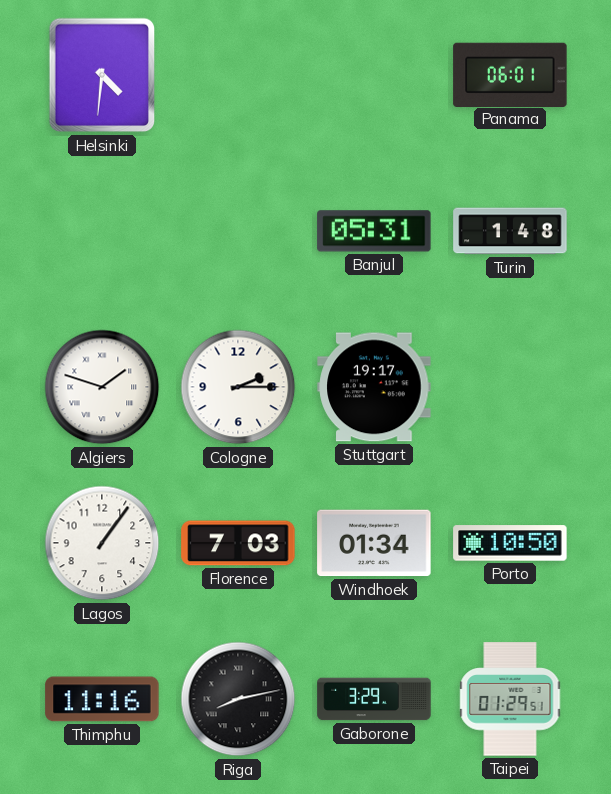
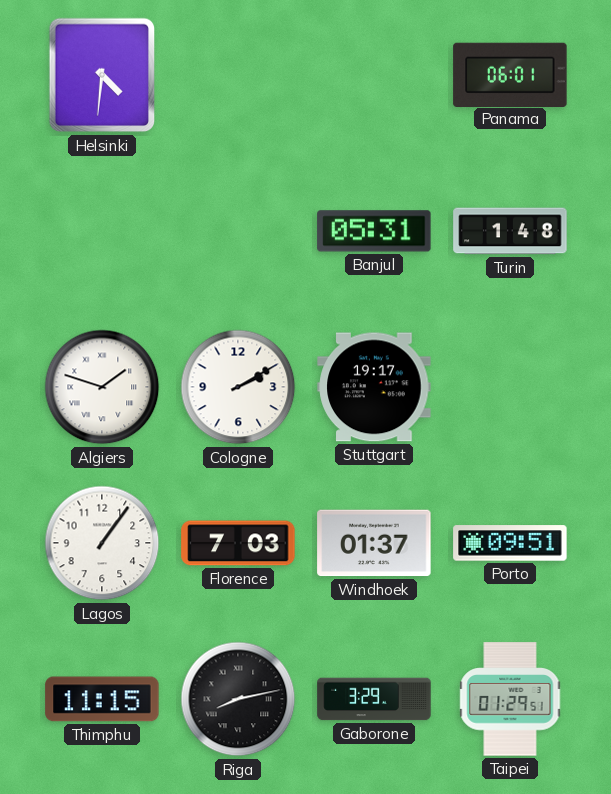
Cologne: 2:15 -> 2:10
Windhoek: 01:34 -> 01:37
Porto: 10:50 -> 09:51
Thimphu: 11:16 -> 11:15
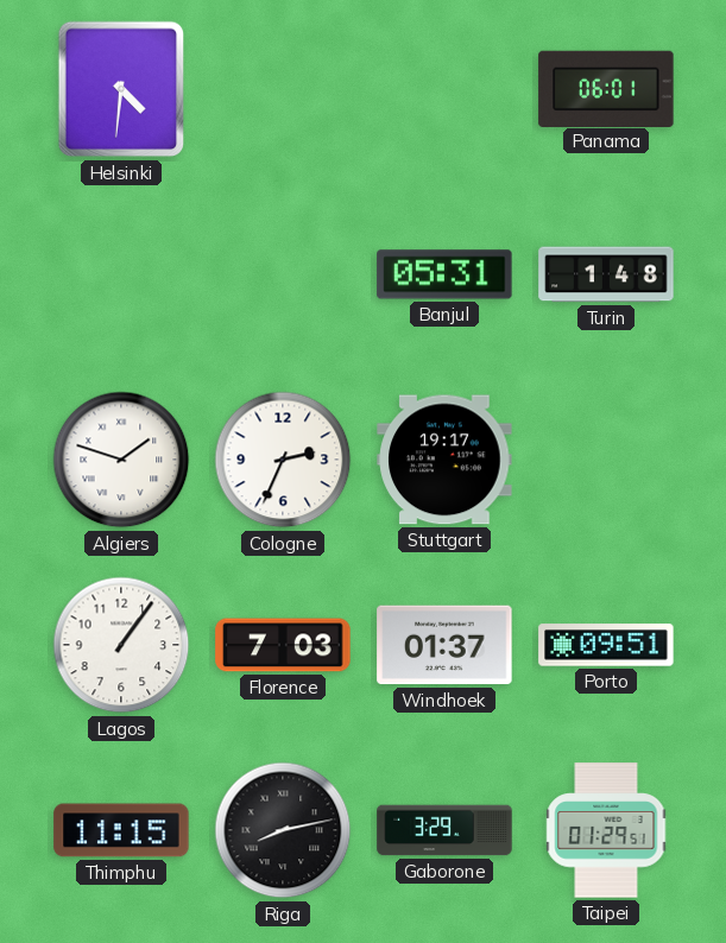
Cologne: 2:10 -> 2:34
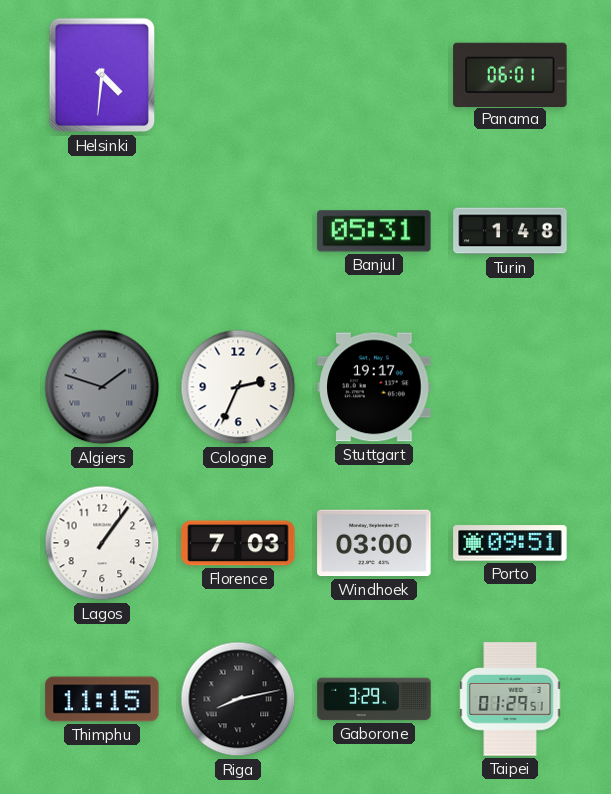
Algiers dial: white -> grey
Windhoek: 01:37 -> 03:00
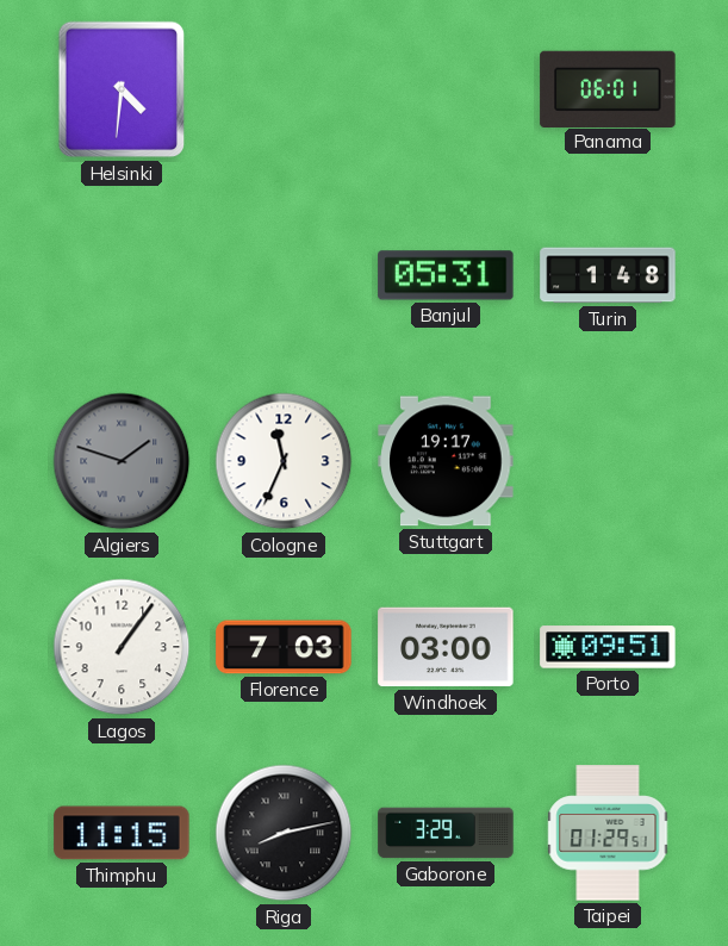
Cologne: 2:34 -> 11:34
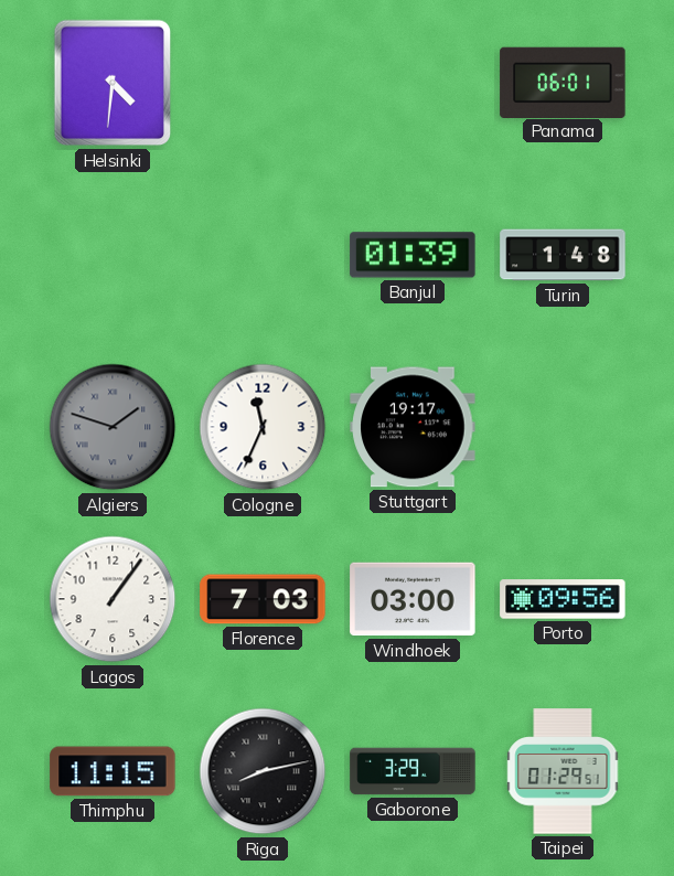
Banjul: 05:31 -> 01:39
Porto: 09:51 -> 09:56
